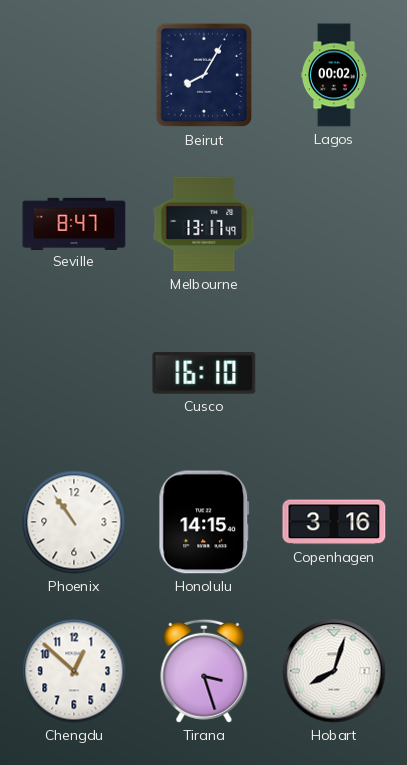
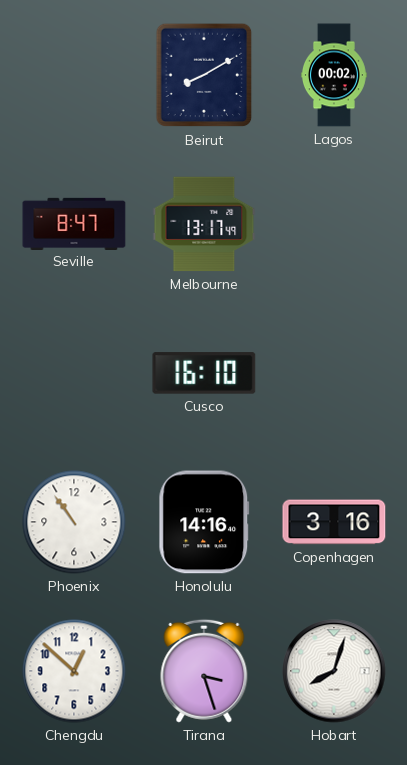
Beirut: 8:05 -> 8:10
Honolulu: 14:15 -> 14:16
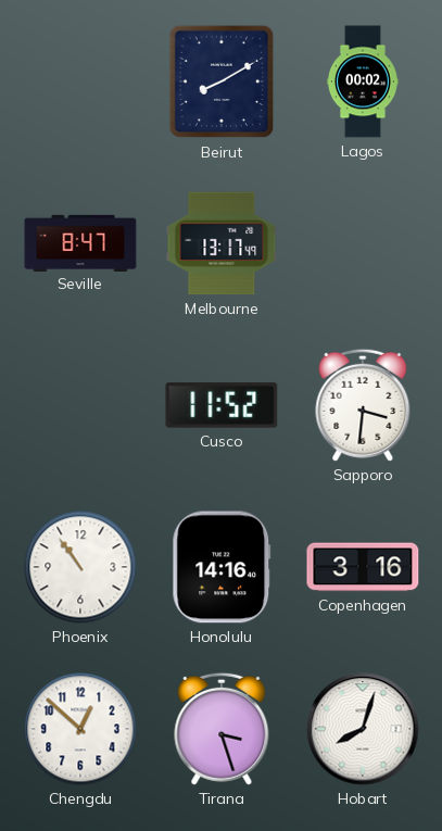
Cusco: 16:10 -> 11:52
Sapporo: none -> 3:31
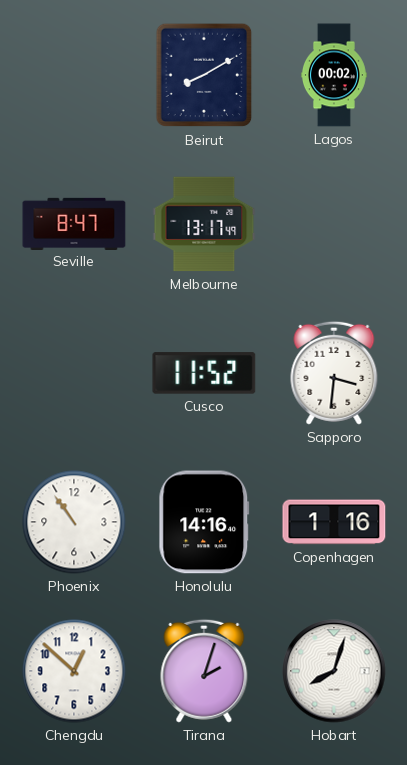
Copenhagen: 3:16 -> 1:16
Tirana: 3:27 -> 2:03
